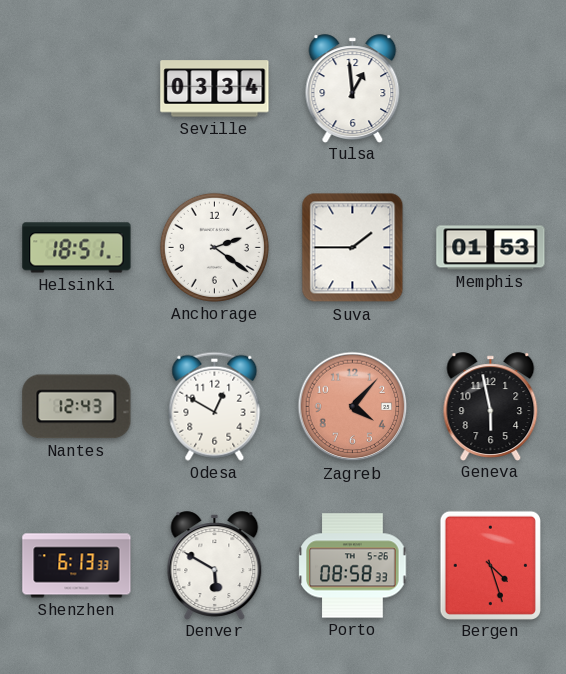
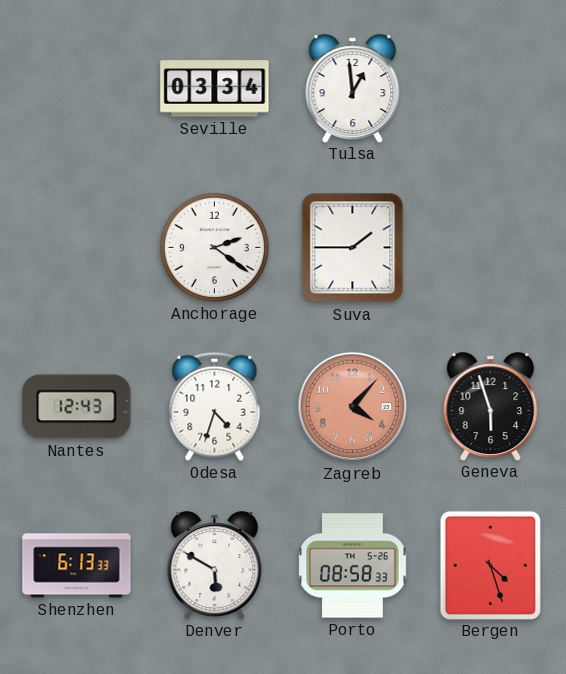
Helsinki: 18:51 -> none
Memphis: 01:53 -> none
Odesa: 12:50 -> 4:33
Geneva: 5:58 -> 5:57
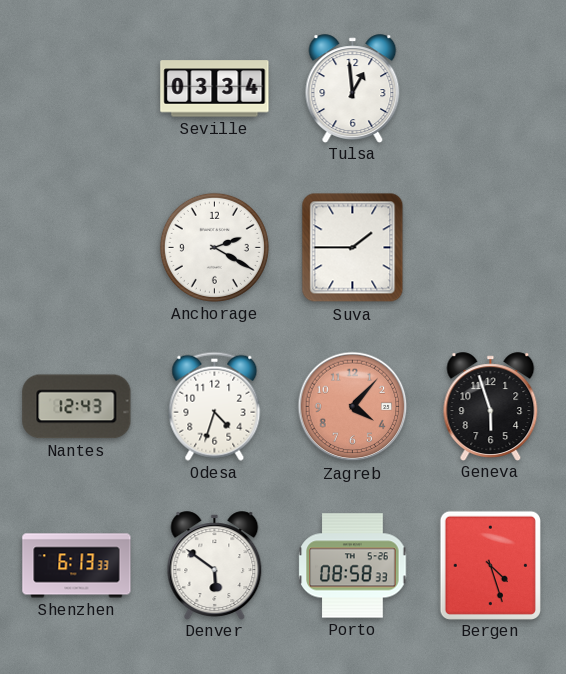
Anchorage: 2:21 -> 2:20
Denver: 5:50 -> 5:51
